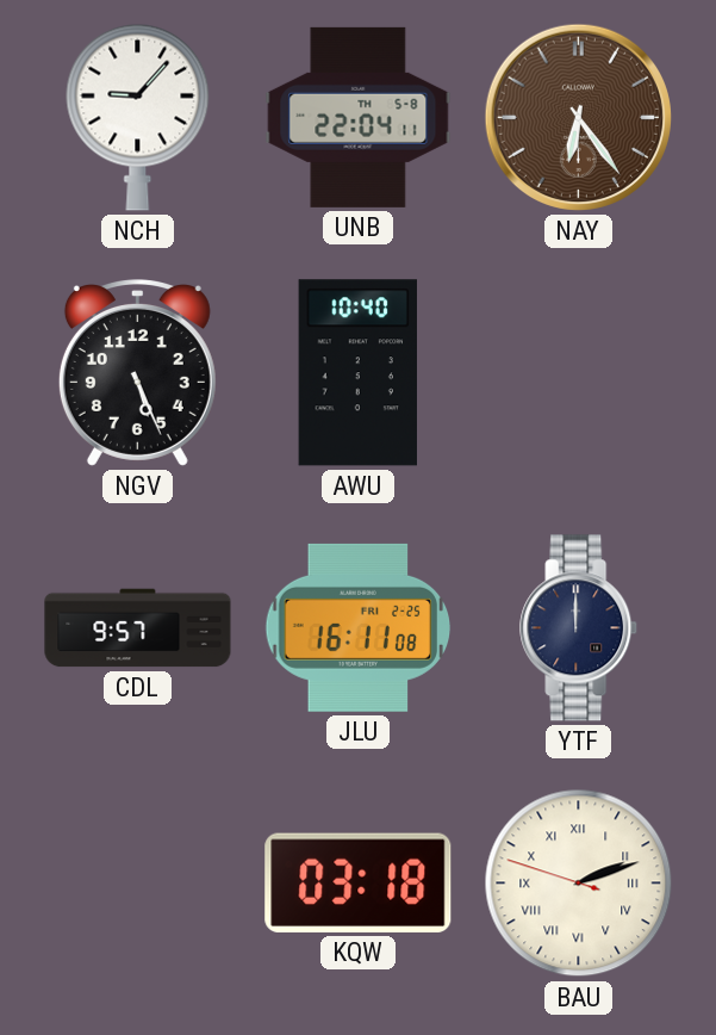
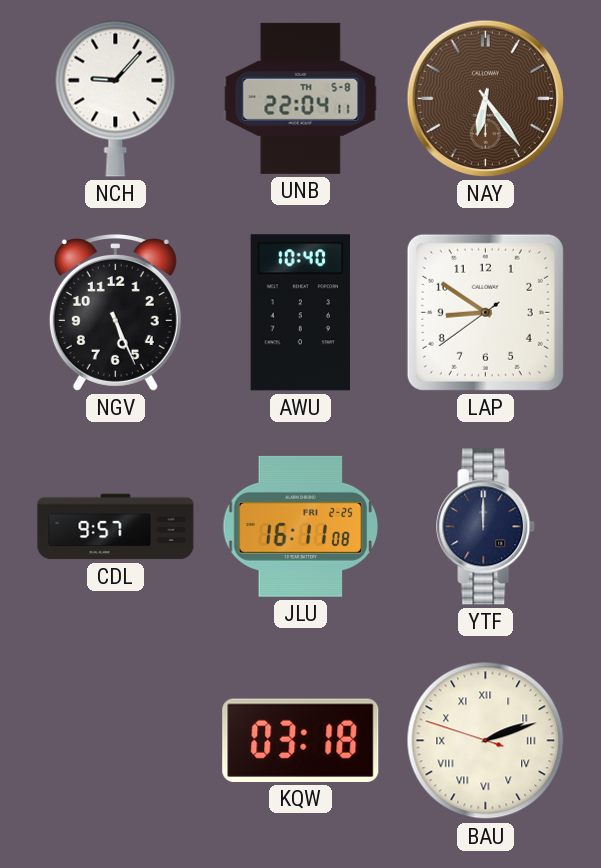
LAP: none -> 8:50
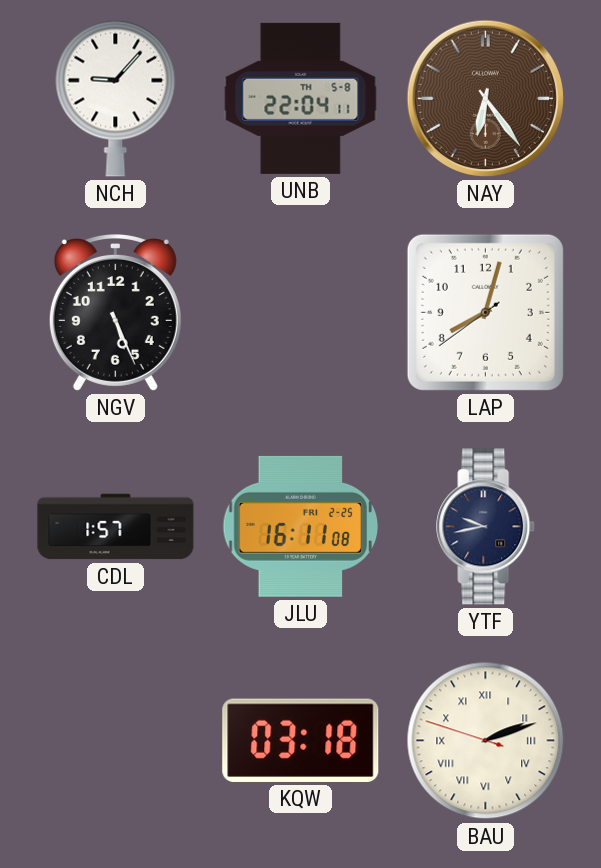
AWU: 10:40 -> none
LAP: 8:50 -> 8:02
CDL: 9:57 -> 1:57
YTF: 12:00 -> 9:43
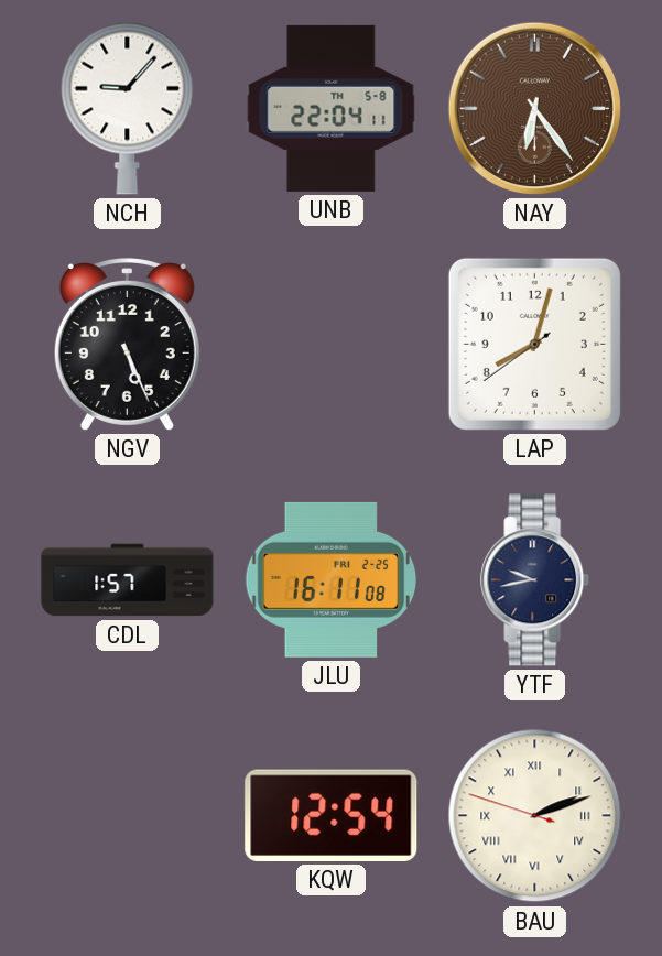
KQW: 03:18 -> 12:54
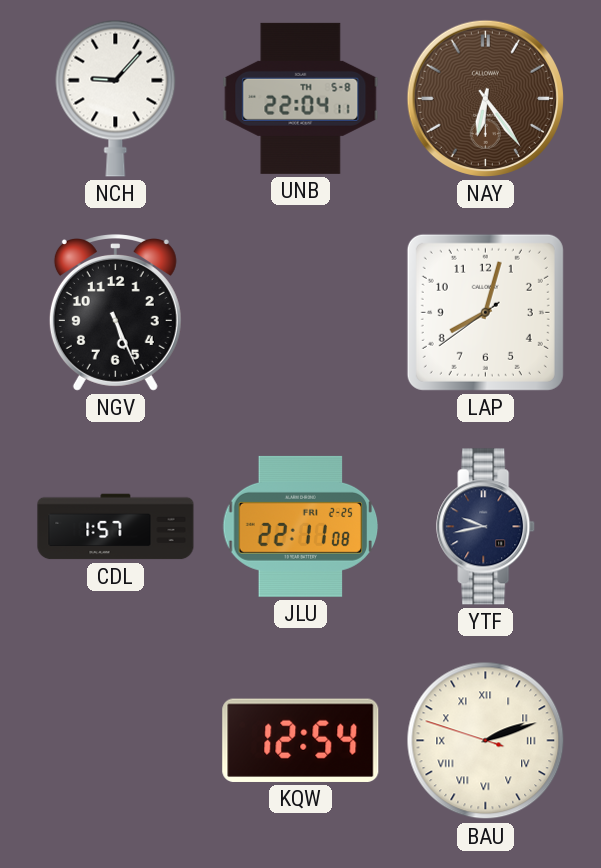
JLU: 16:11 -> 22:11
